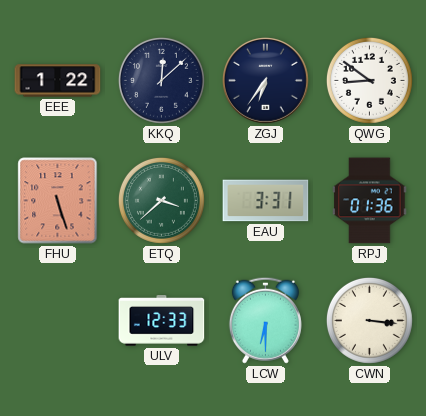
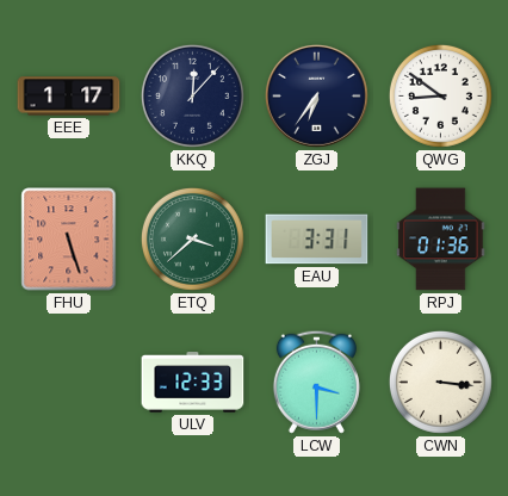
EEE: 1:22 -> 1:17
KKQ: 12:08 -> 12:07
LCW: 6:30 -> 3:30
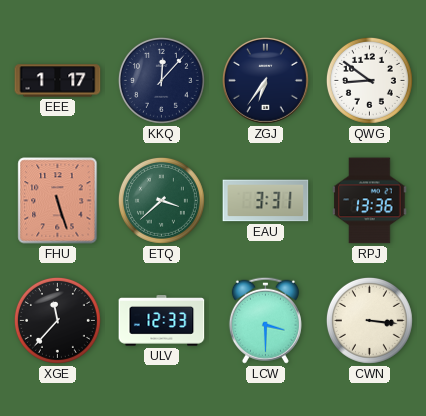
RPJ: 01:36 -> 13:36
XGE: none -> 11:37
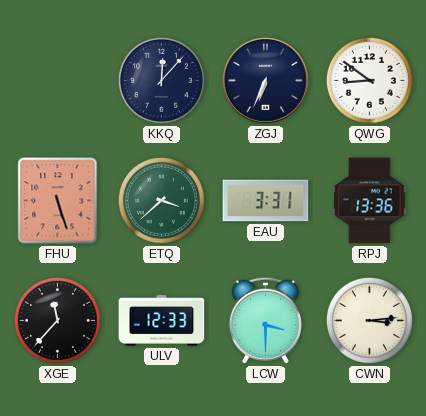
EEE: 1:17 -> none
ZGJ: 6:36 -> 6:34
CWN: 3:16 -> 3:14
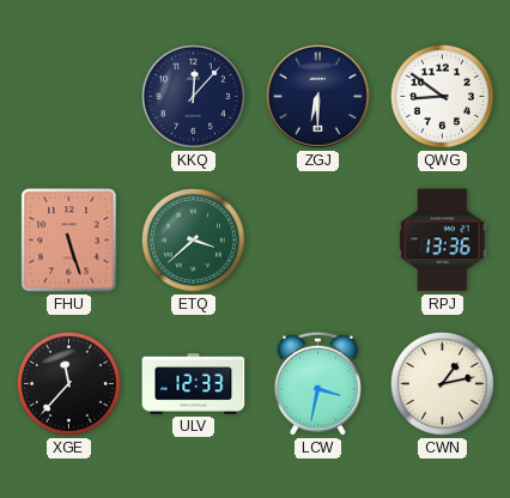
ZGJ: 6:34 -> 6:30
EAU: 3:31 -> none
LCW: 3:30 -> 3:32
CWN: 3:14 -> 1:13
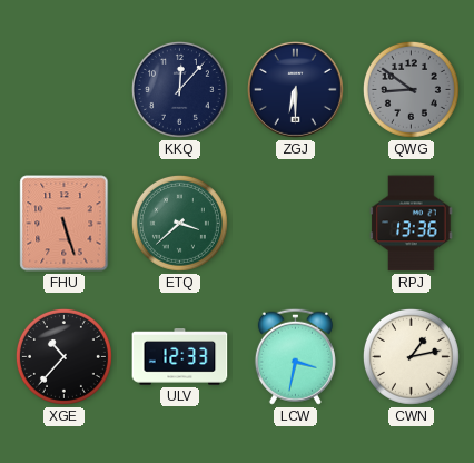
QWG dial: white -> grey
XGE: 11:37 -> 10:37
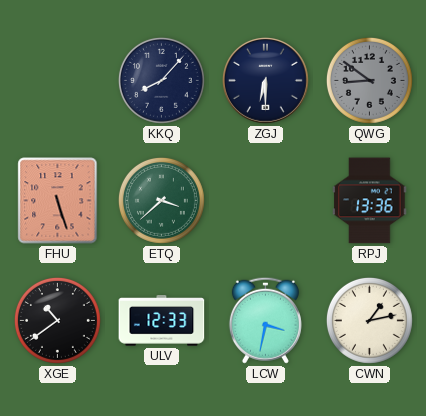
KKQ: 12:07 -> 8:07
XGE: 10:37 -> 10:39
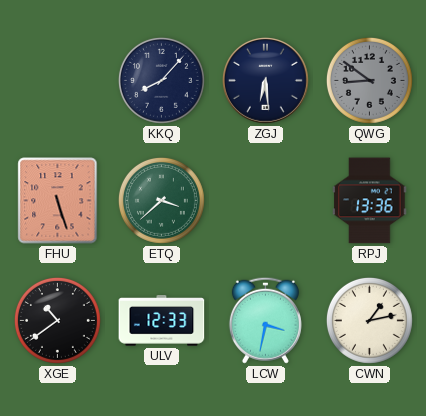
ZGJ: 6:30 -> 6:29
